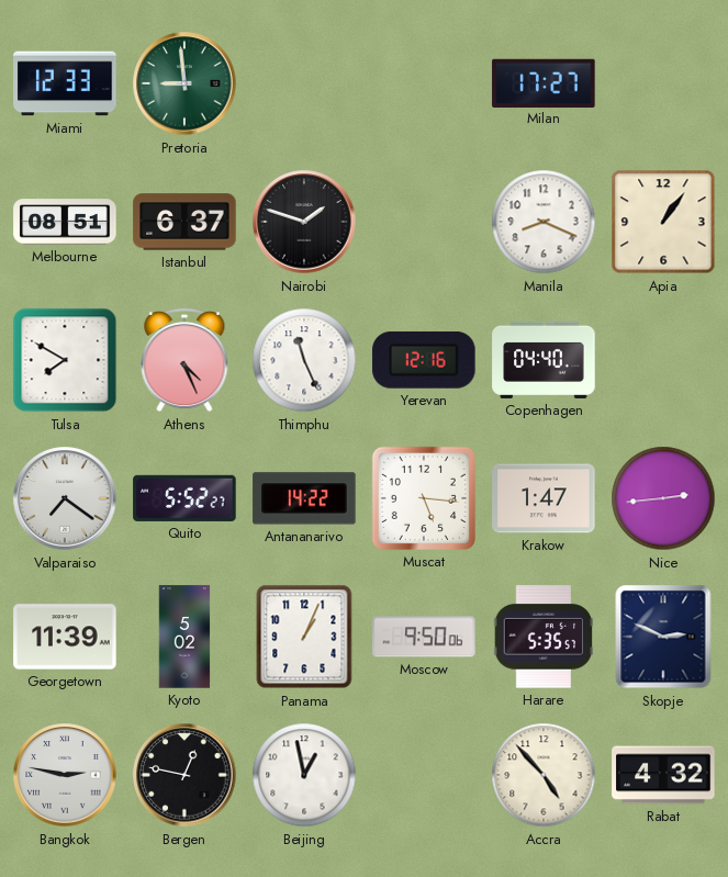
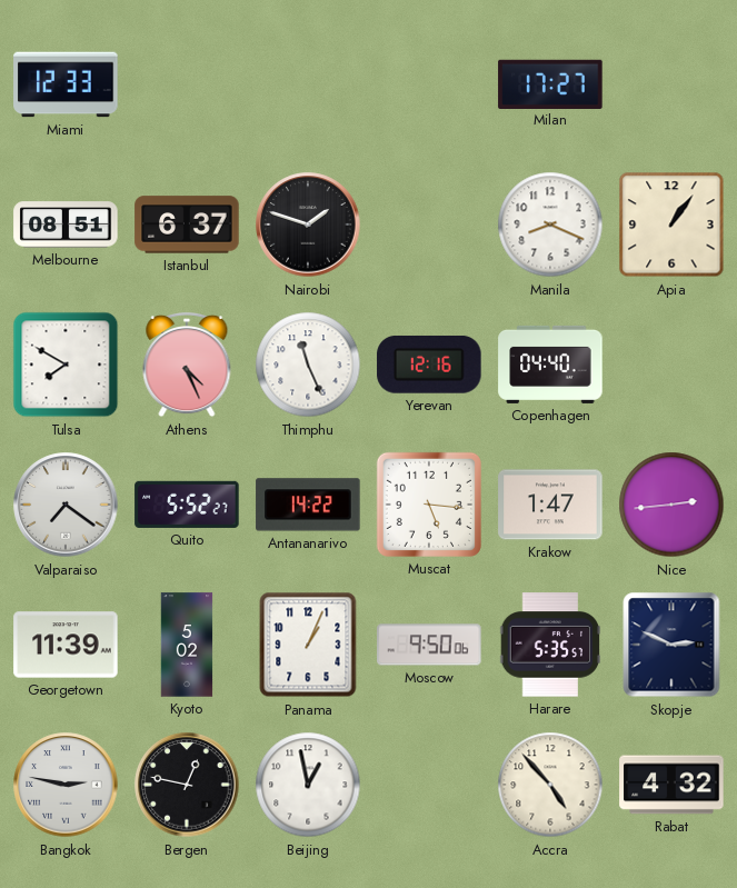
Pretoria: 8:59 -> none
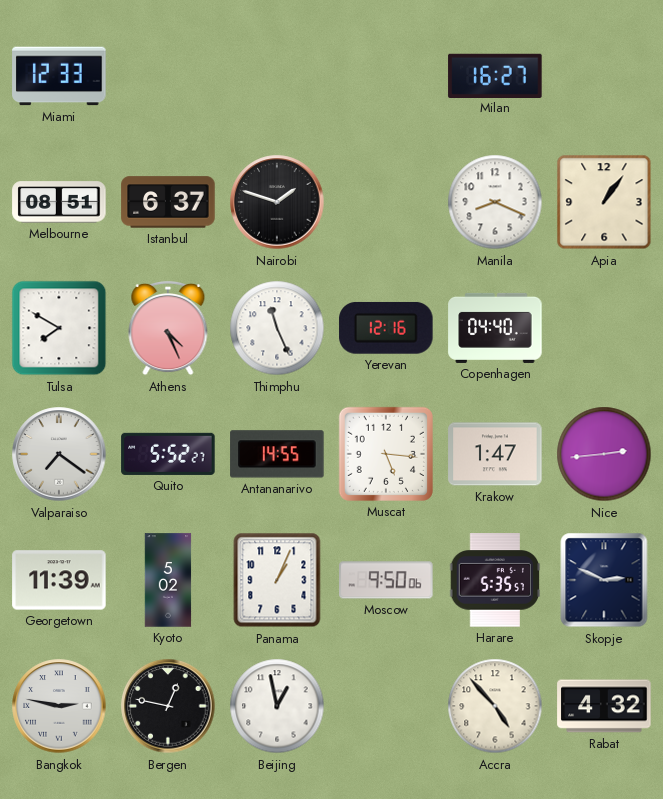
Milan: 17:27 -> 16:27
Antananarivo: 14:22 -> 14:55
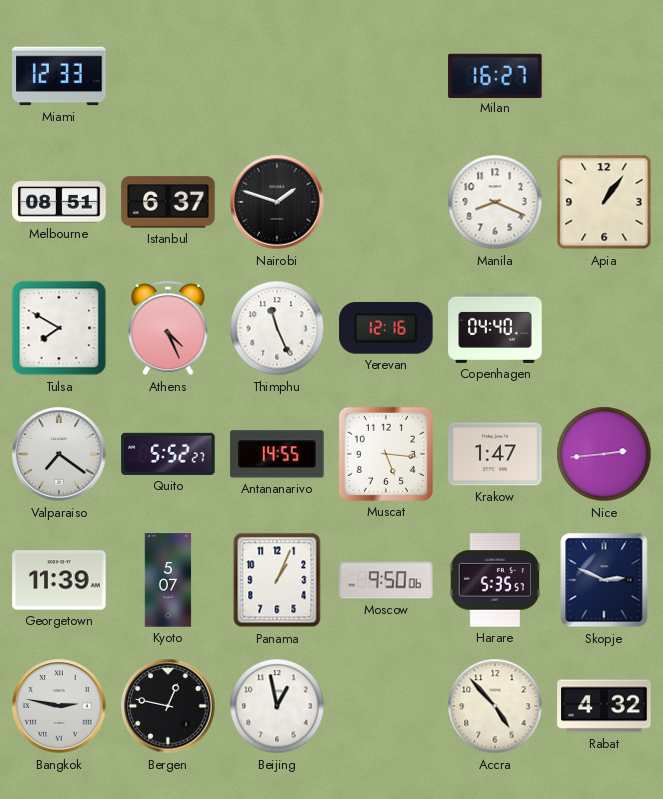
Kyoto: 5:02 -> 5:07
